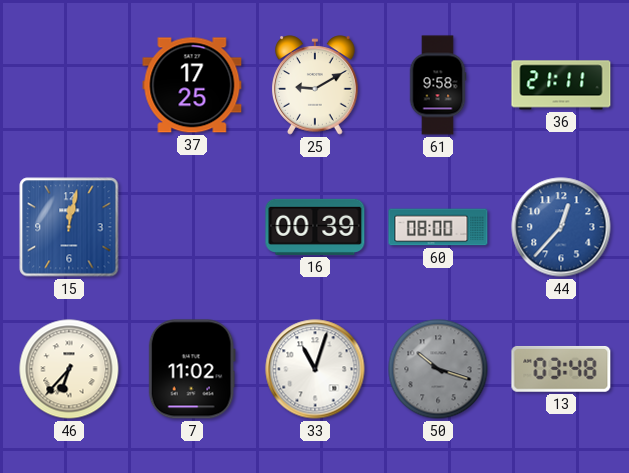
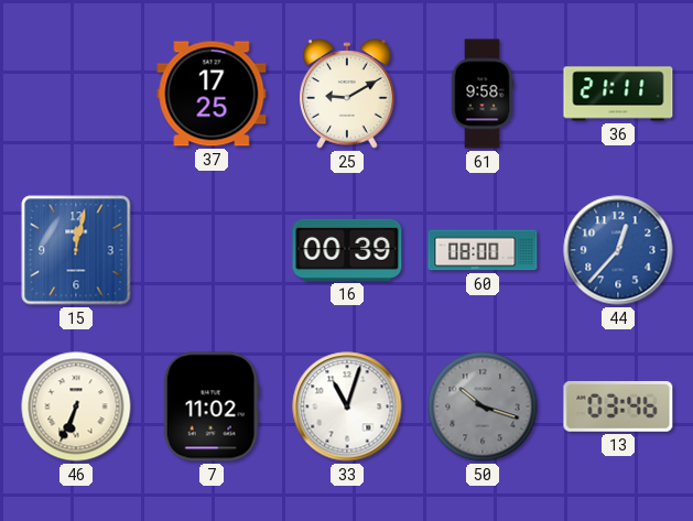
46: 6:37 -> 6:34
13: 03:48 -> 03:46
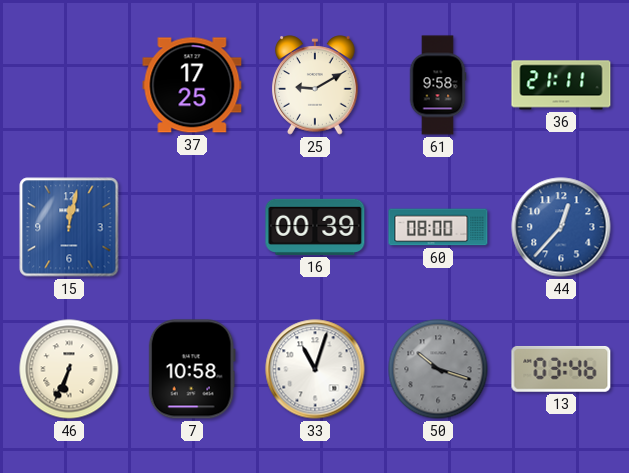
7: 11:02 -> 10:58
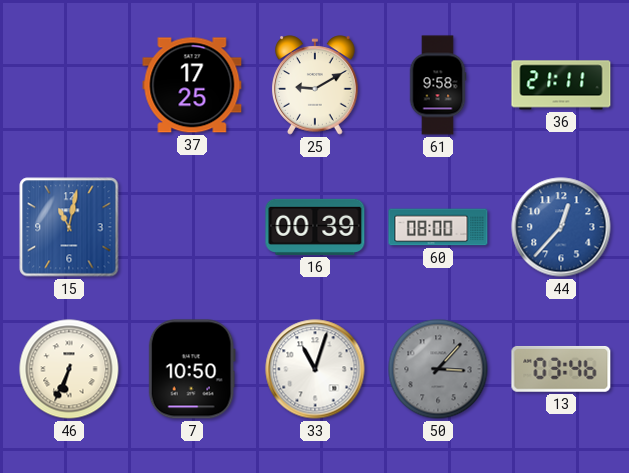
15: 12:02 -> 11:02
7: 10:58 -> 10:50
50: 10:18 -> 3:07
